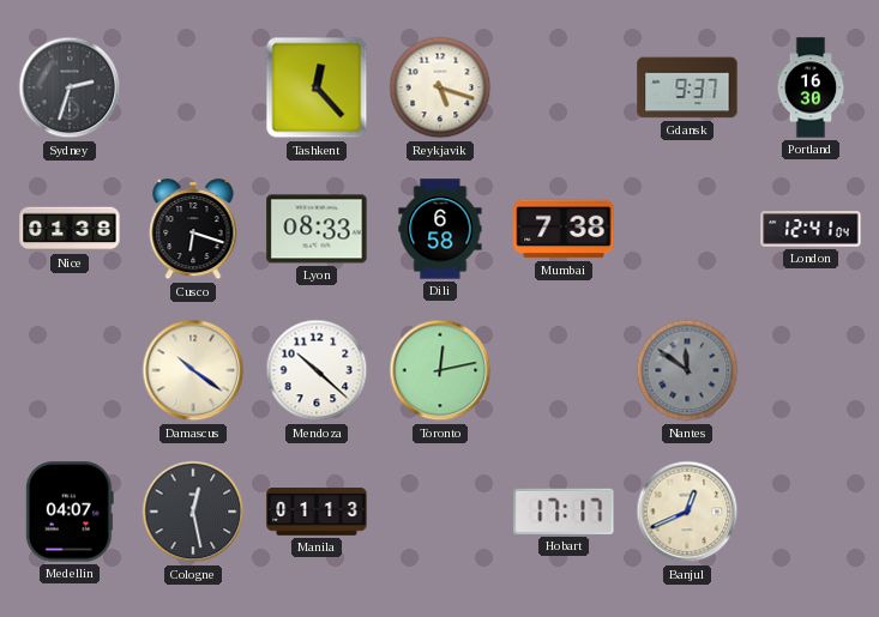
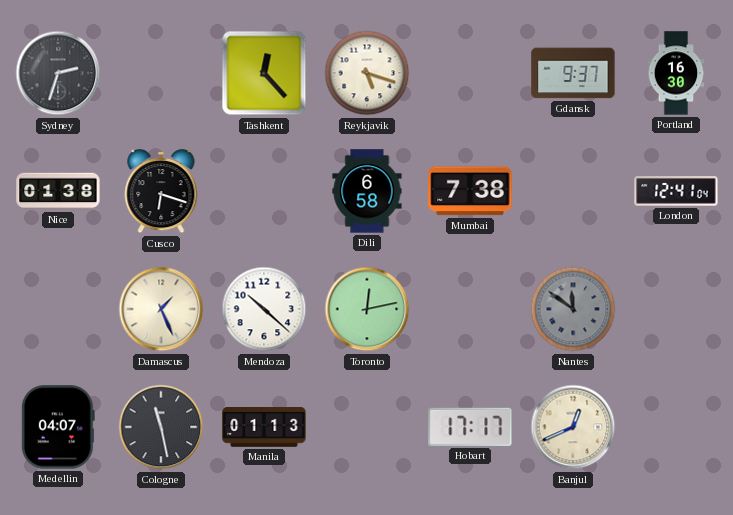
Lyon: 08:33 -> none
Damascus: 10:21 -> 1:26
Cologne: 12:28 -> 11:28
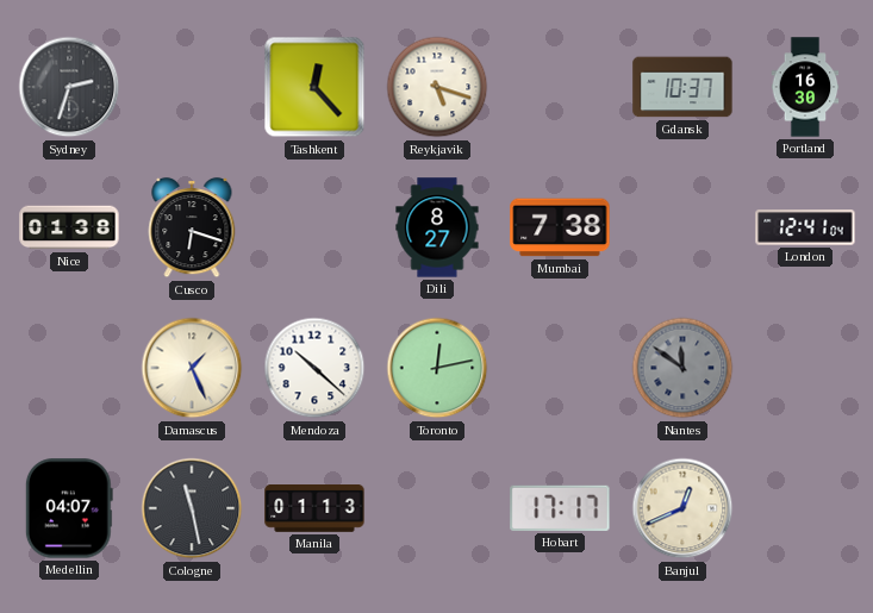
Gdansk: 9:37 -> 10:37
Dili: 6:58 -> 8:27
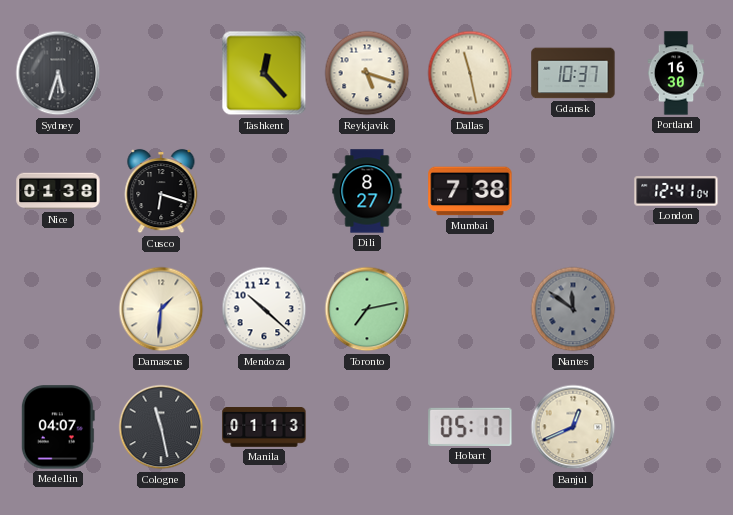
Sydney: 2:33 -> 5:33
Dallas: none -> 11:28
Damascus: 1:26 -> 1:31
Toronto: 12:13 -> 7:13
Hobart: 17:17 -> 05:17
